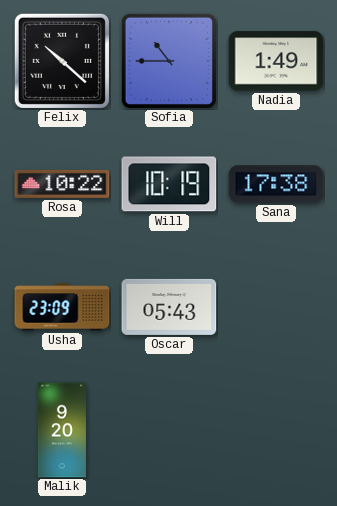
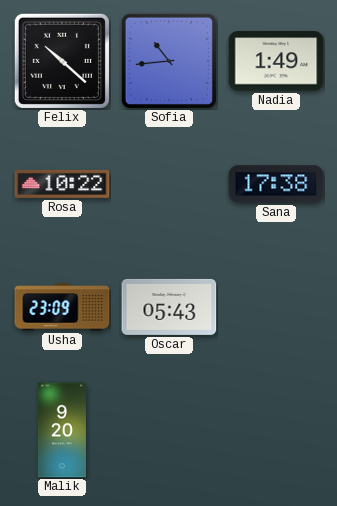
Sofia: 10:45 -> 10:44
Will: 10:19 -> none
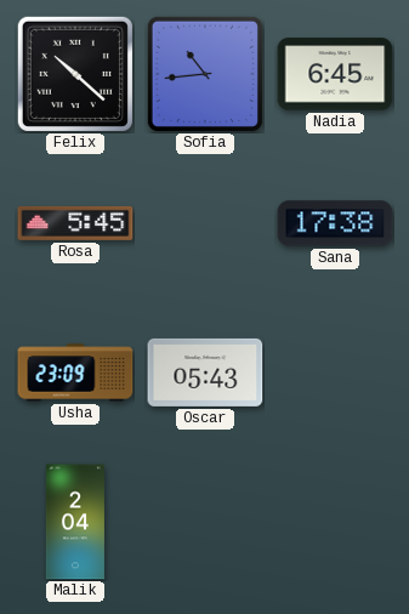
Nadia: 1:49 -> 6:45
Rosa: 10:22 -> 5:45
Malik: 9:20 -> 2:04
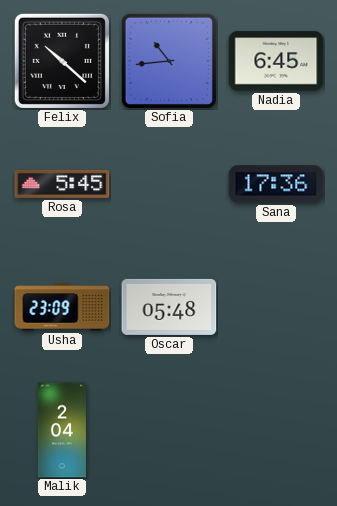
Sana: 17:38 -> 17:36
Oscar: 05:43 -> 05:48
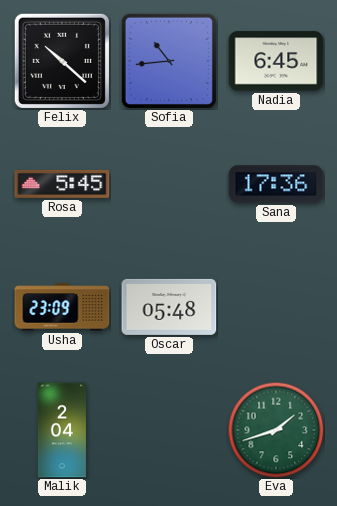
Eva: none -> 1:42
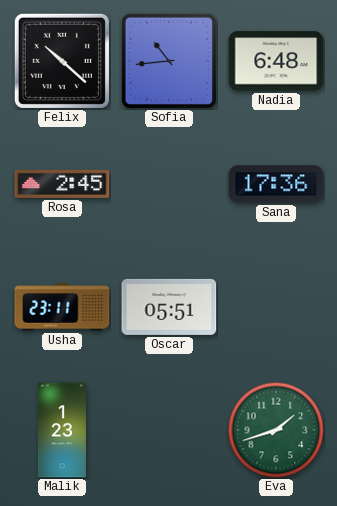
Nadia: 6:45 -> 6:48
Rosa: 5:45 -> 2:45
Usha: 23:09 -> 23:11
Oscar: 05:48 -> 05:51
Malik: 2:04 -> 1:23
